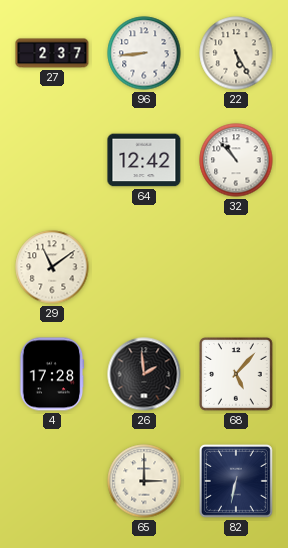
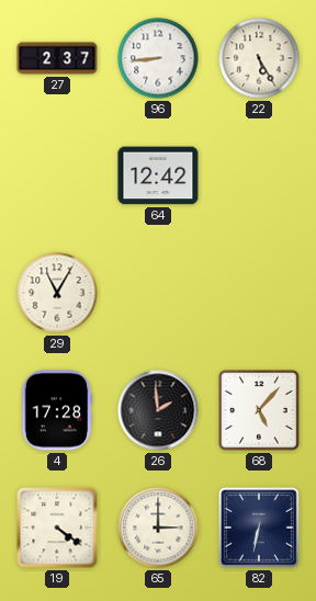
32: 10:53 -> none
29: 11:09 -> 11:05
19: none -> 4:21
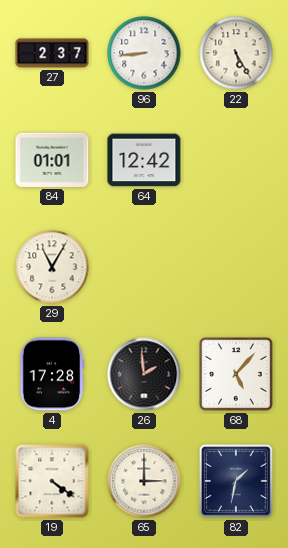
84: none -> 01:01
82: 6:32 -> 1:32
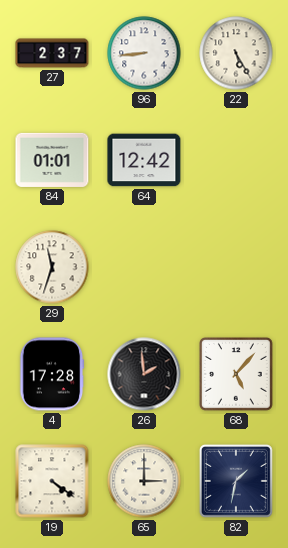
29: 11:05 -> 11:33
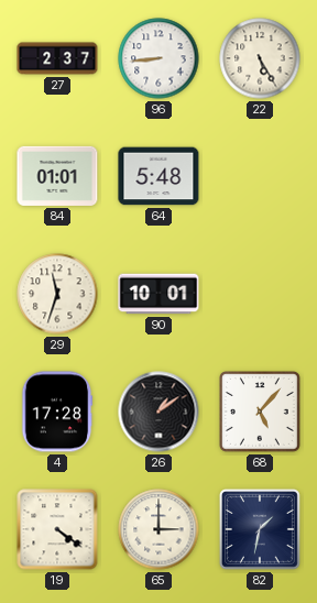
64: 12:42 -> 5:48
90: none -> 10:01
26: 1:59 -> 1:09
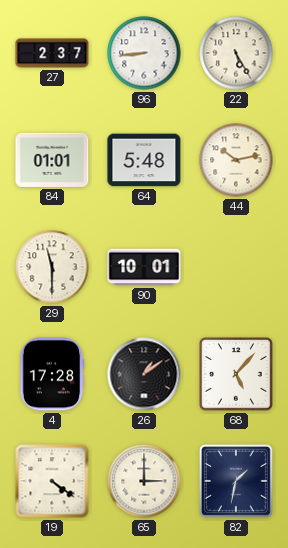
44: none -> 10:13
29: 11:33 -> 11:30
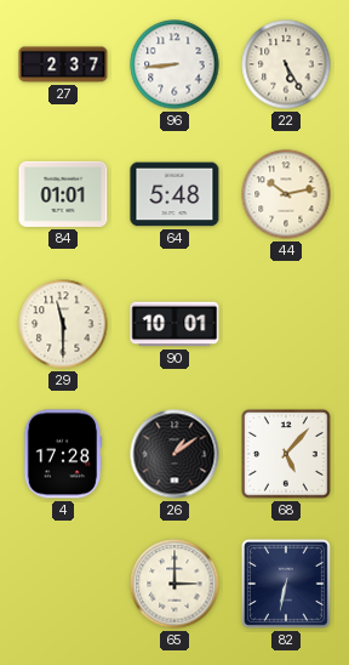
19: 4:21 -> none
82: 1:32 -> 6:32
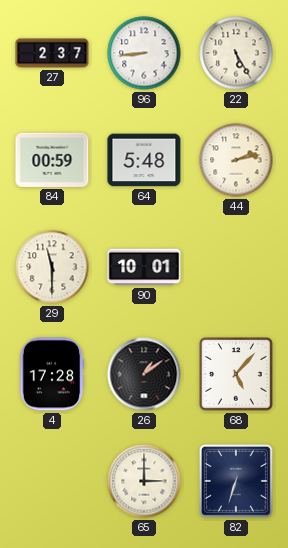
84: 01:01 -> 00:59
44: 10:13 -> 2:13
82: 6:32 -> 6:33
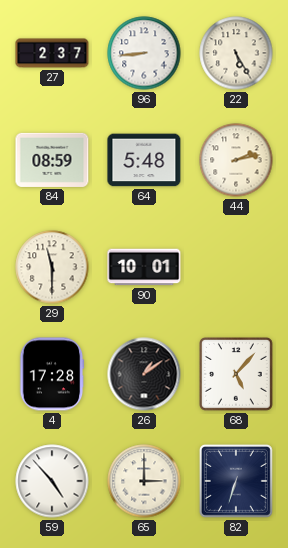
84: 00:59 -> 08:59
59: none -> 4:53
